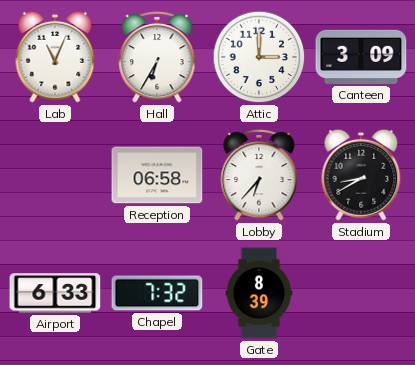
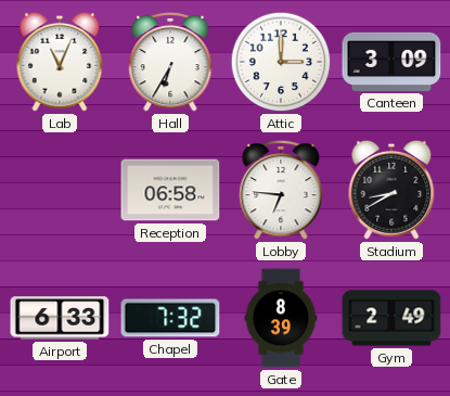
Lobby: 6:37 -> 6:46
Gym: none -> 2:49
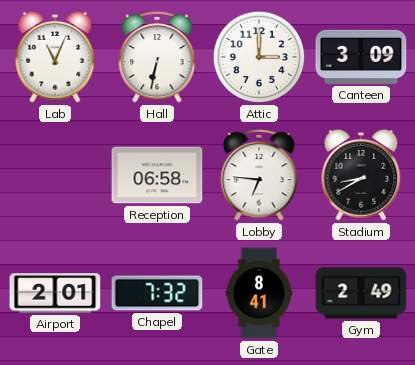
Hall: 6:35 -> 6:32
Airport: 6:33 -> 2:01
Gate: 8:39 -> 8:41
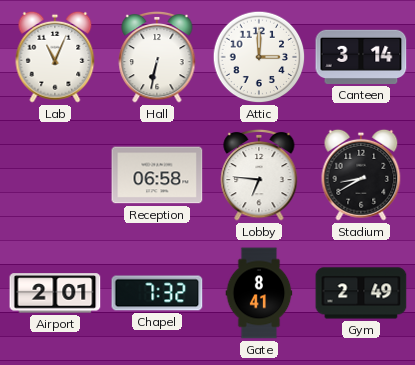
Canteen: 3:09 -> 3:14
